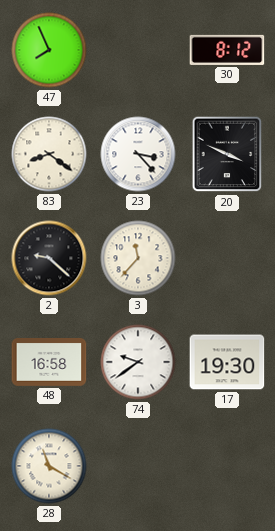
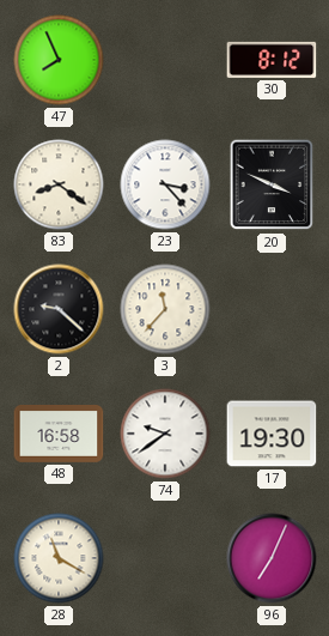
96: none -> 7:04
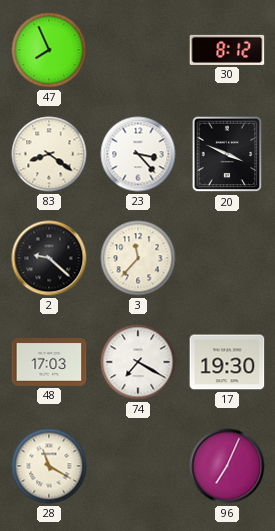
48: 16:58 -> 17:03
74: 9:39 -> 7:20
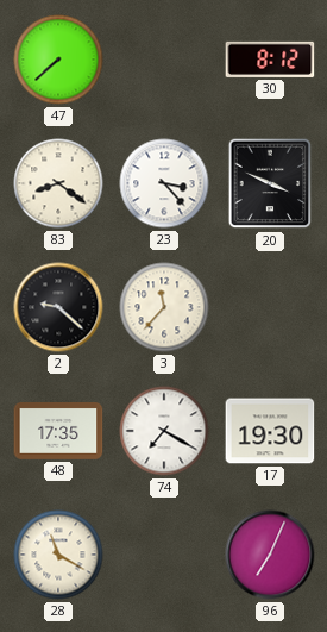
47: 7:56 -> 7:38
48: 17:03 -> 17:35
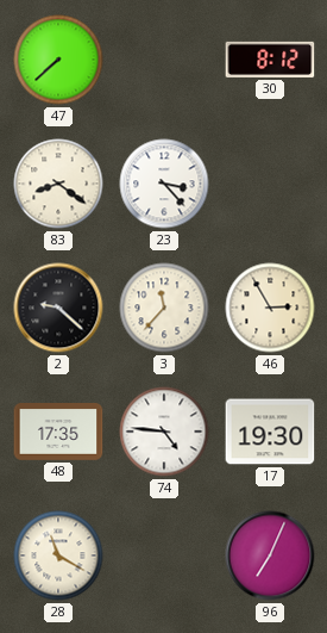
20: 3:49 -> none
46: none -> 2:55
74: 7:20 -> 4:46
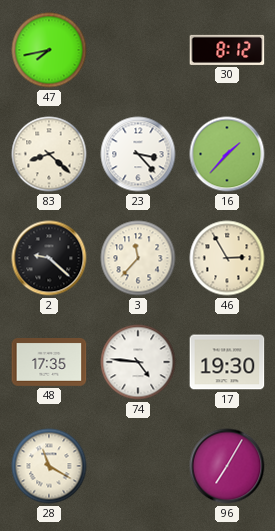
47: 7:38 -> 7:43
83: 8:21 -> 8:22
16: none -> 1:37
96: 7:04 -> 7:05
